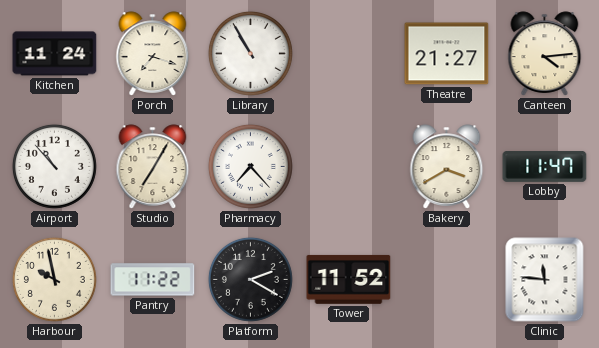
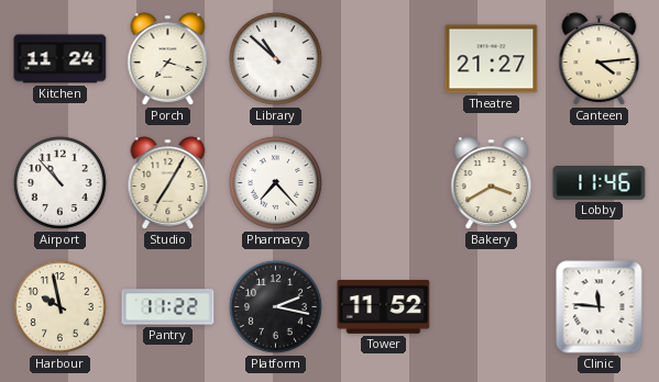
Library: 10:55 -> 10:52
Lobby: 11:47 -> 11:46
Platform: 2:20 -> 2:17
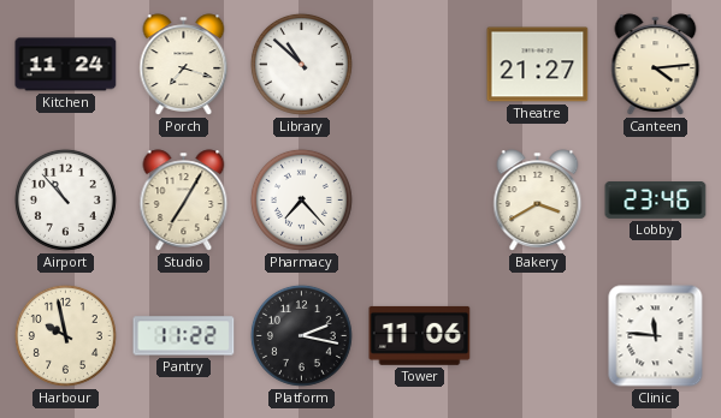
Lobby: 11:46 -> 23:46
Tower: 11:52 -> 11:06
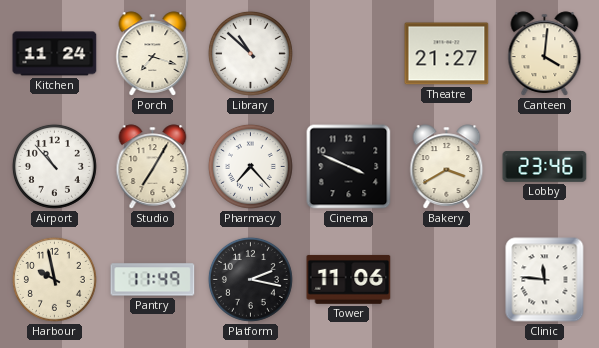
Canteen: 4:14 -> 4:01
Cinema: none -> 3:49
Pantry: 11:22 -> 11:49
